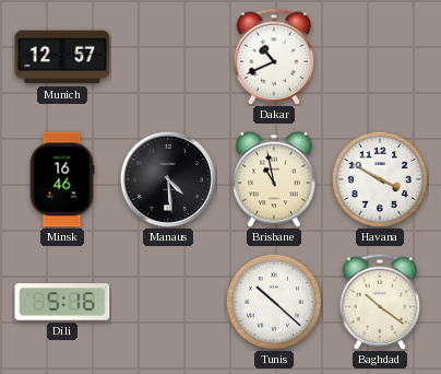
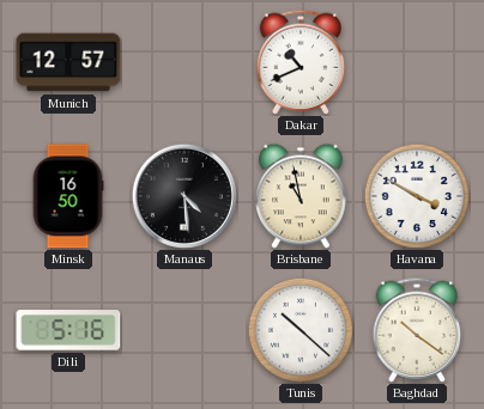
Minsk: 16:46 -> 16:50
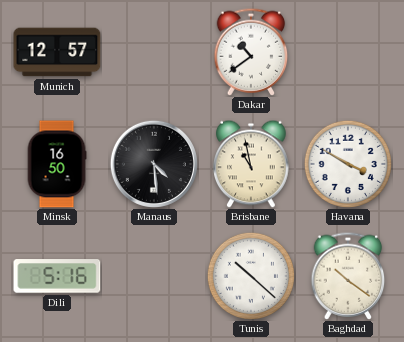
Dakar: 10:41 -> 10:39
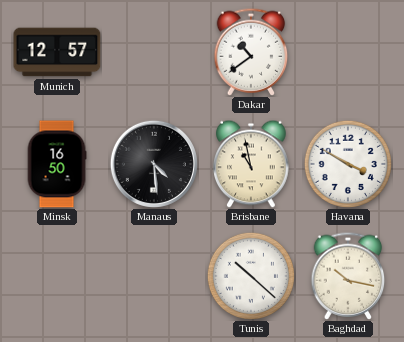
Dili: 5:16 -> none
Baghdad: 10:21 -> 10:17
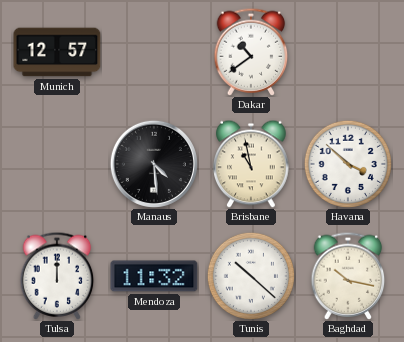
Minsk: 16:50 -> none
Havana: 3:50 -> 3:52
Tulsa: none -> 12:00
Mendoza: none -> 11:32
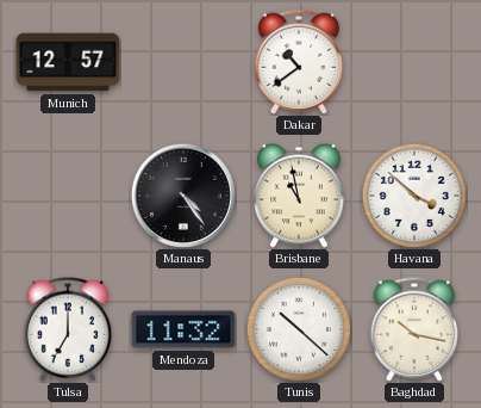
Manaus: 4:29 -> 4:24
Tulsa: 12:00 -> 7:00
